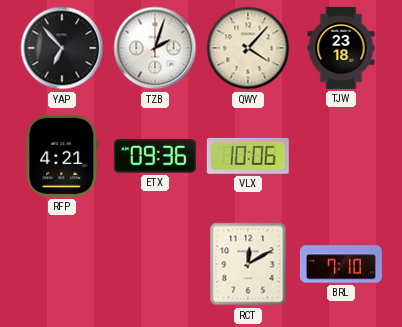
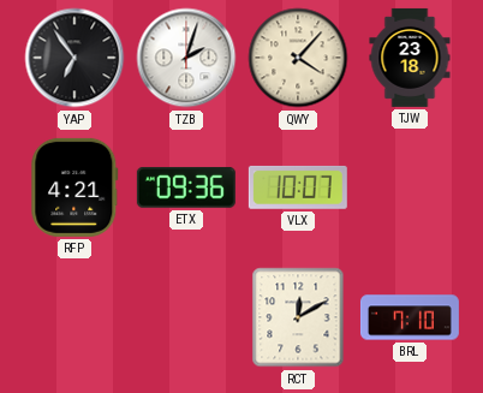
YAP: 6:53 -> 6:54
VLX: 10:06 -> 10:07
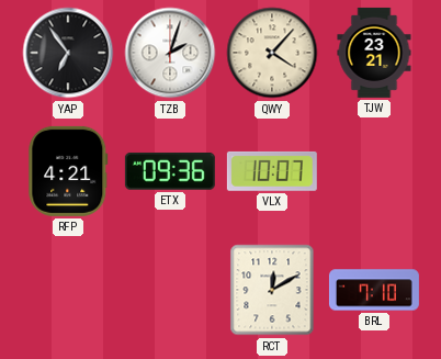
TJW: 23:18 -> 23:21
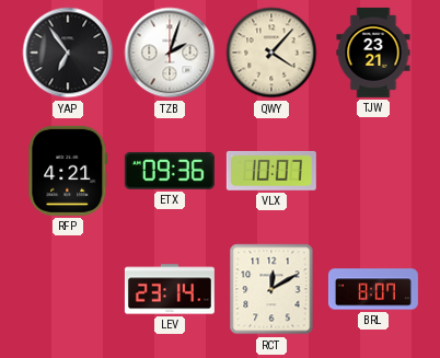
LEV: none -> 23:14
BRL: 7:10 -> 8:07
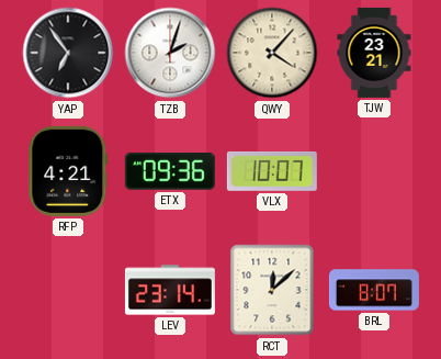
RCT: 12:10 -> 12:08
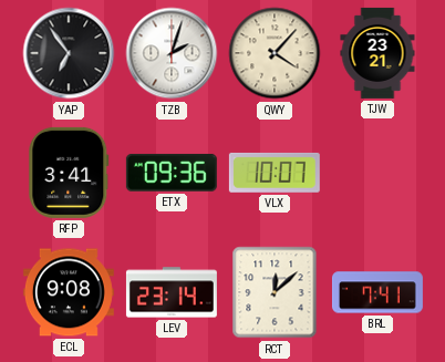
RFP: 4:21 -> 3:41
ECL: none -> 9:08
BRL: 8:07 -> 7:41
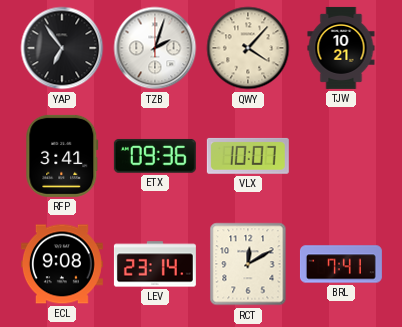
TJW: 23:21 -> 10:21
RCT: 12:08 -> 12:10
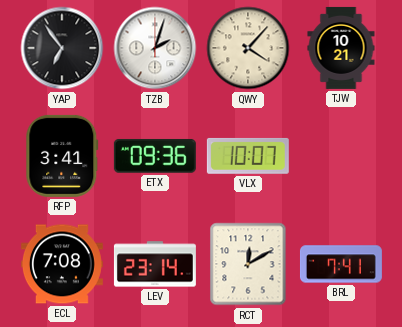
ECL: 9:08 -> 7:08
